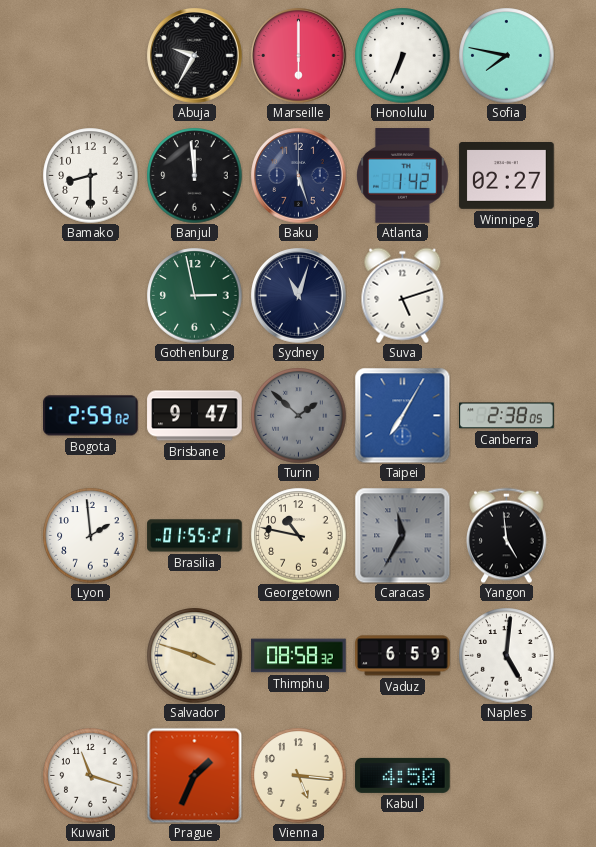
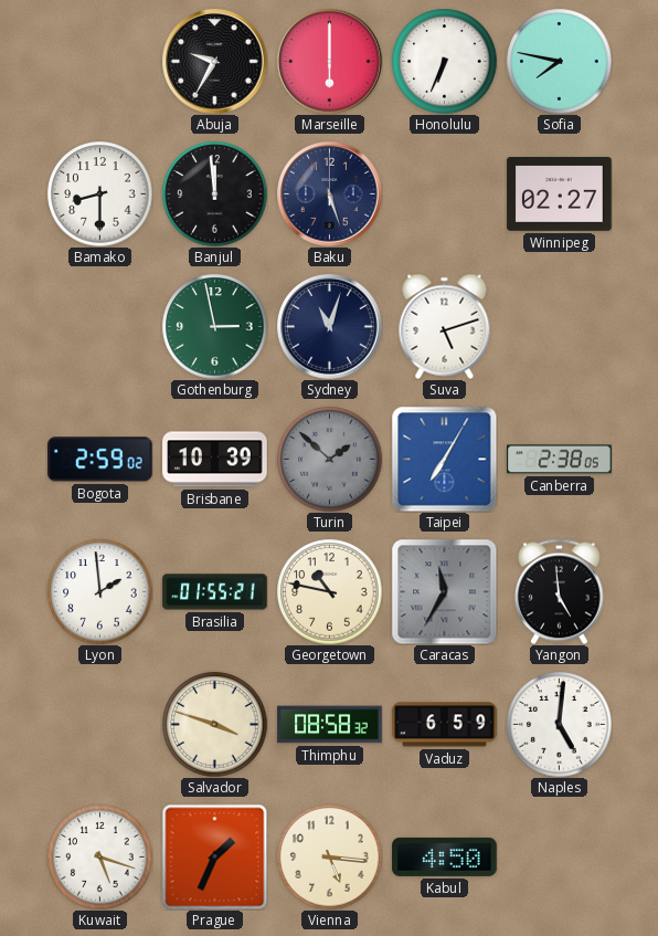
Atlanta: 1:42 -> none
Brisbane: 9:47 -> 10:39
Kuwait: 11:18 -> 5:18
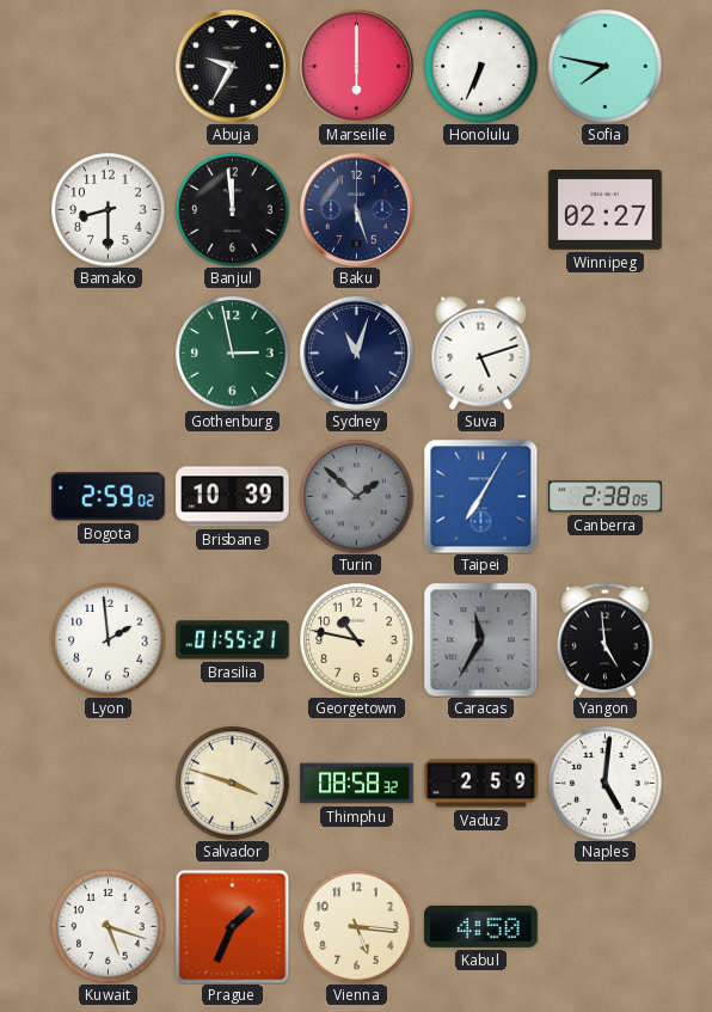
Vaduz: 6:59 -> 2:59
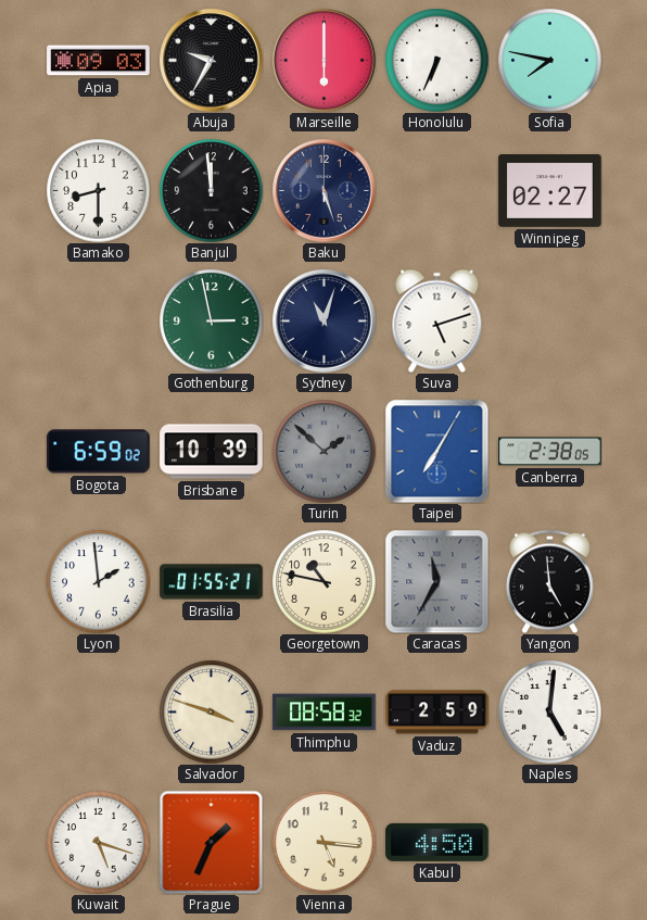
Apia: none -> 09:03
Bogota: 2:59 -> 6:59
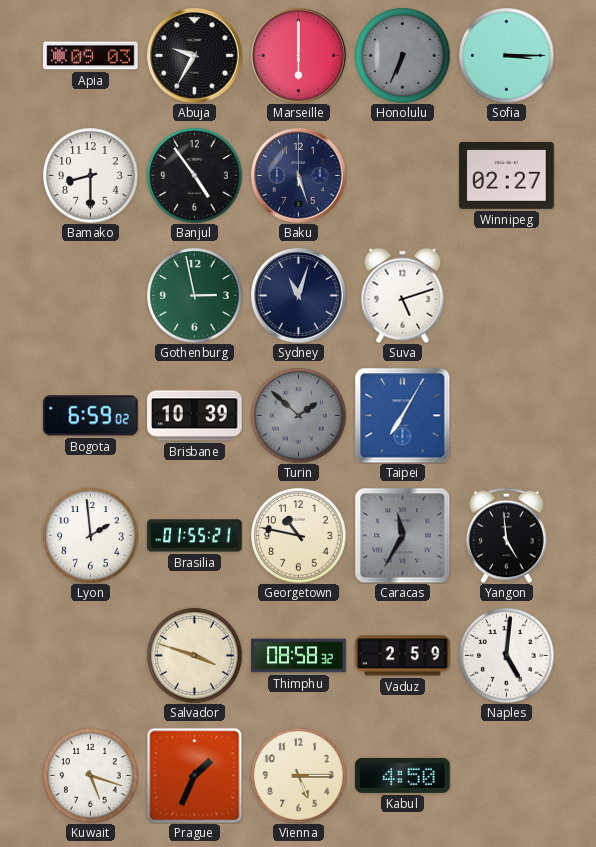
Honolulu dial: white -> grey
Sofia: 7:47 -> 3:15
Banjul: 11:59 -> 4:54
Canberra: 2:38 -> none
Vienna: 5:16 -> 5:15
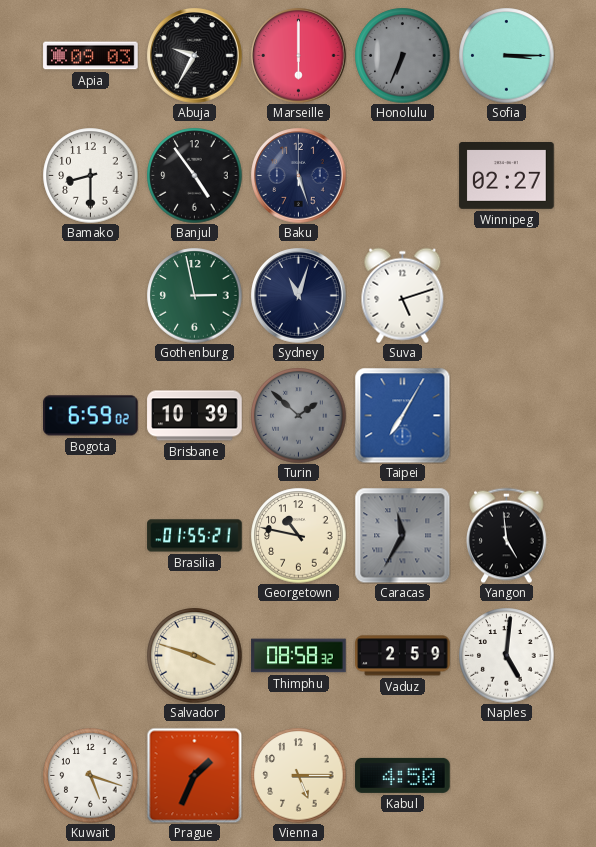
Lyon: 1:59 -> none
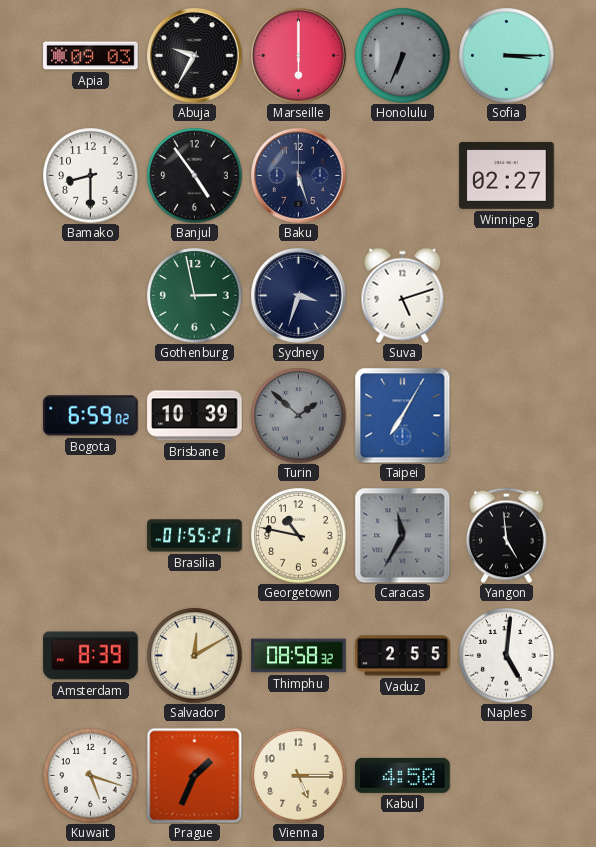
Sydney: 11:03 -> 3:33
Amsterdam: none -> 8:39
Salvador: 3:48 -> 12:10
Vaduz: 2:59 -> 2:55
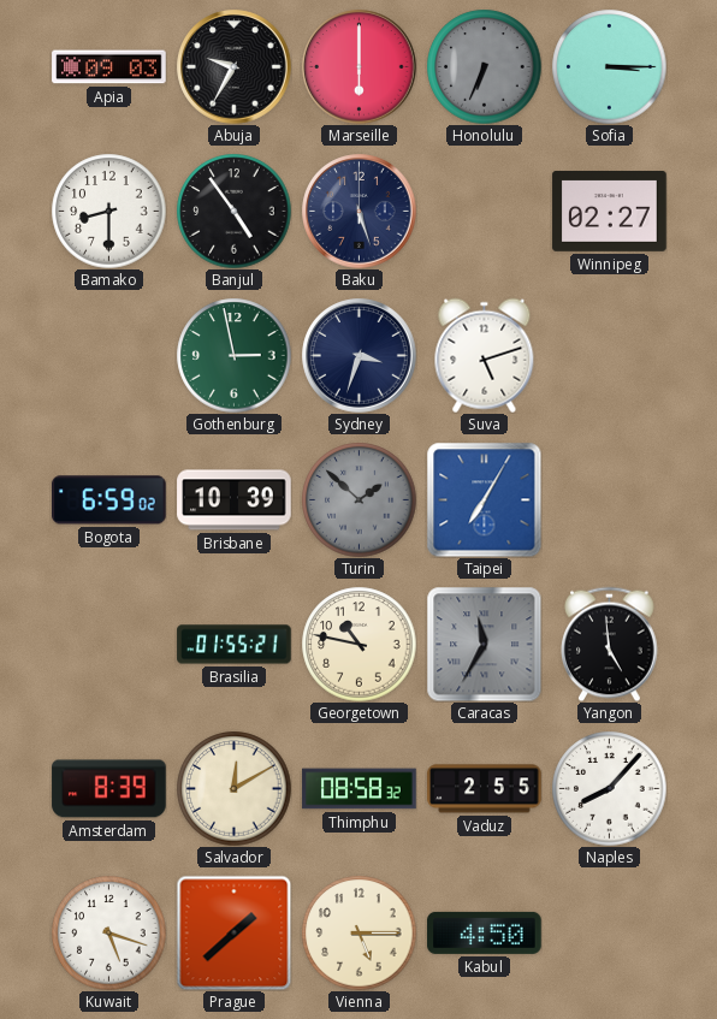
Naples: 5:01 -> 8:07
Prague: 1:34 -> 1:38
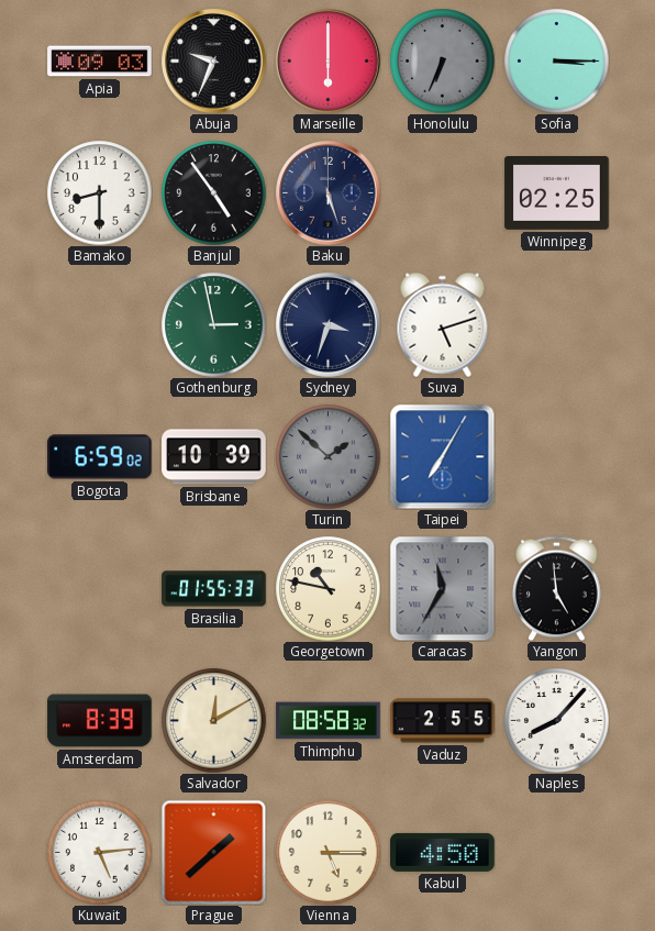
Abuja: 9:35 -> 9:34
Winnipeg: 02:27 -> 02:25
Brasilia: 01:55:21 -> 01:55:33
Kuwait: 5:18 -> 5:14
